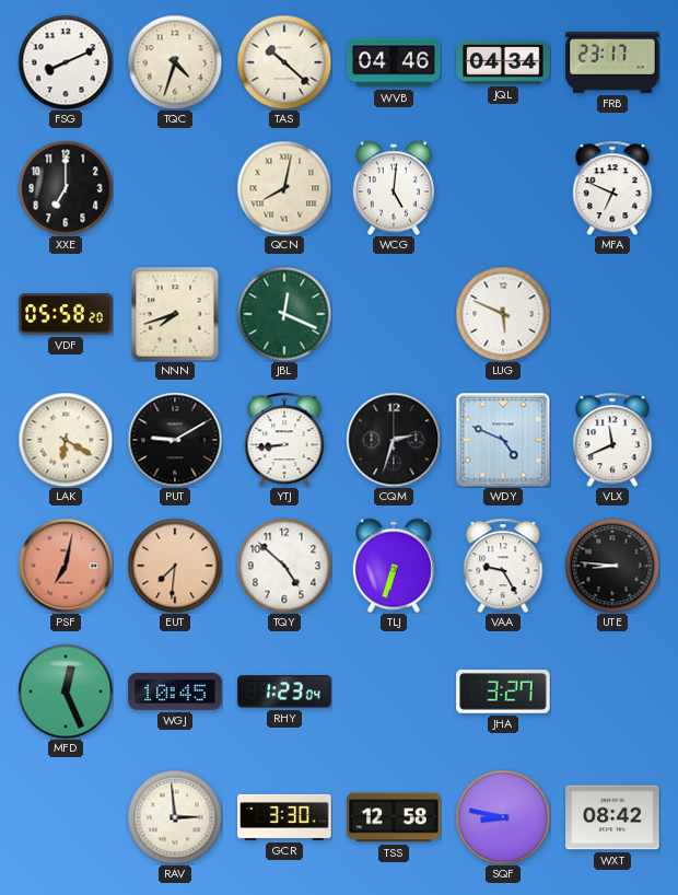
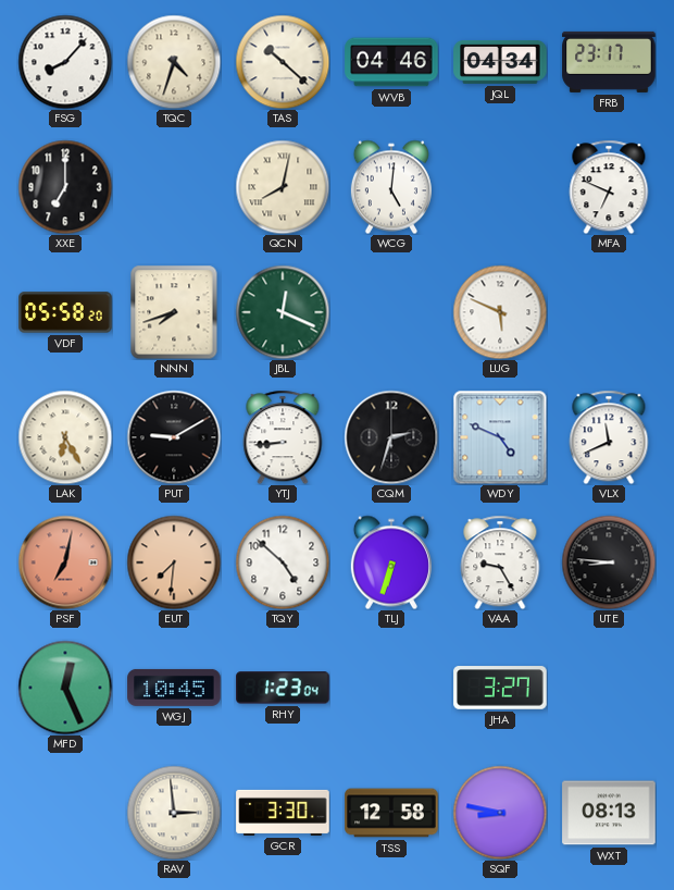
FSG: 8:11 -> 8:07
LAK: 6:20 -> 6:25
WXT: 08:42 -> 08:13
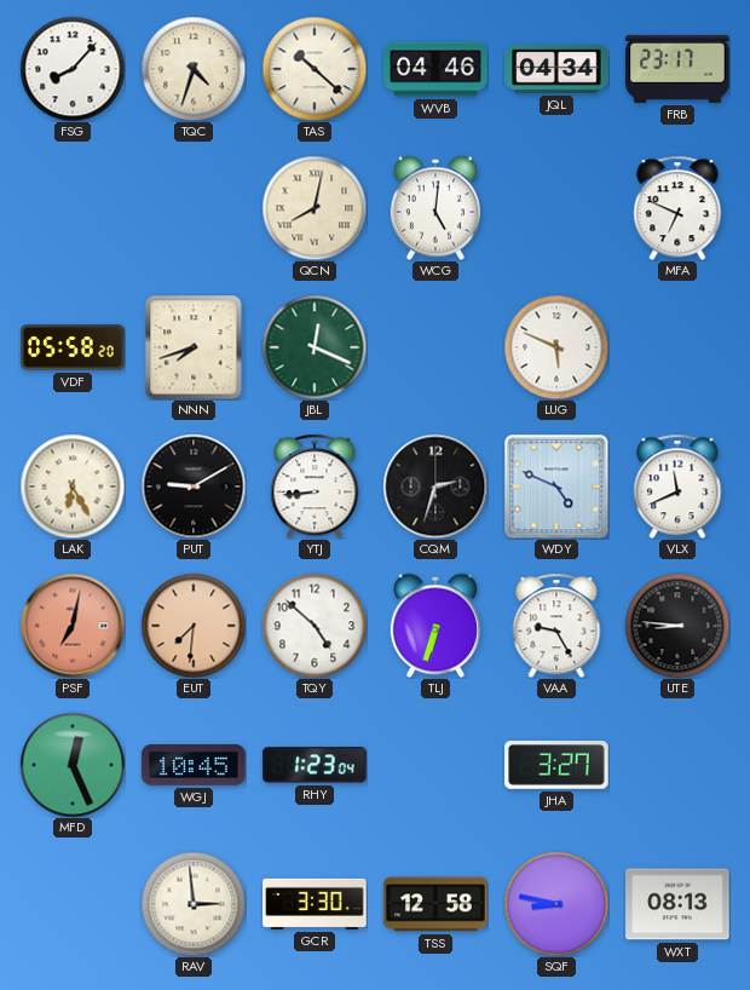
XXE: 7:00 -> none
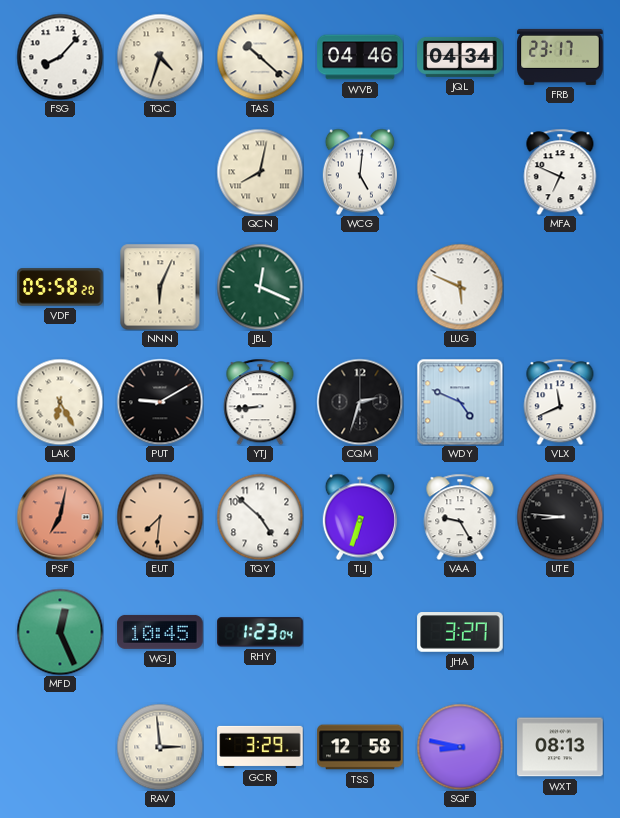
NNN: 7:42 -> 6:04
GCR: 3:30 -> 3:29
